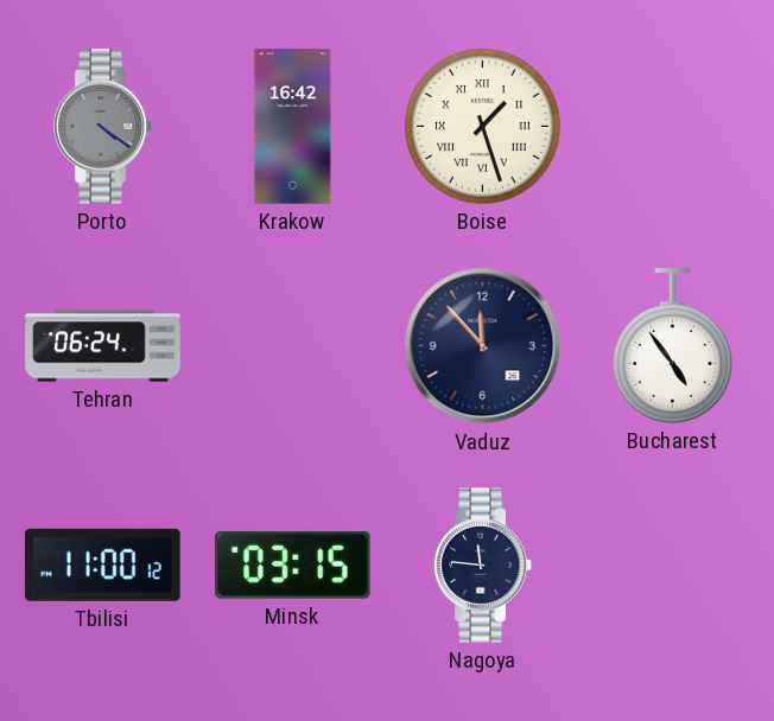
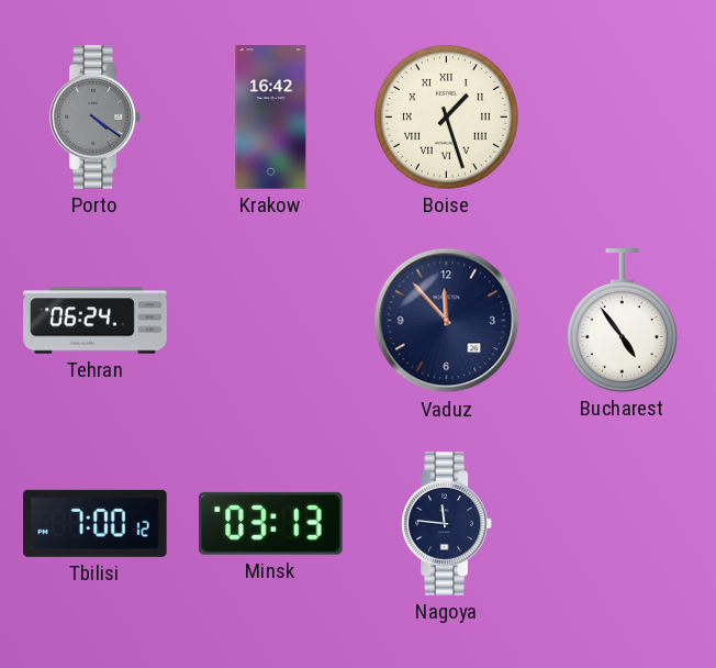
Tbilisi: 11:00 -> 7:00
Minsk: 03:15 -> 03:13
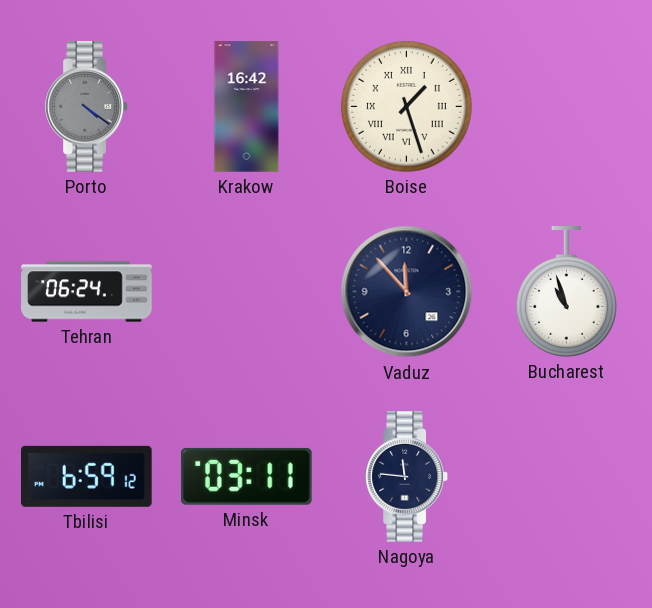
Bucharest: 4:54 -> 10:57
Tbilisi: 7:00 -> 6:59
Minsk: 03:13 -> 03:11
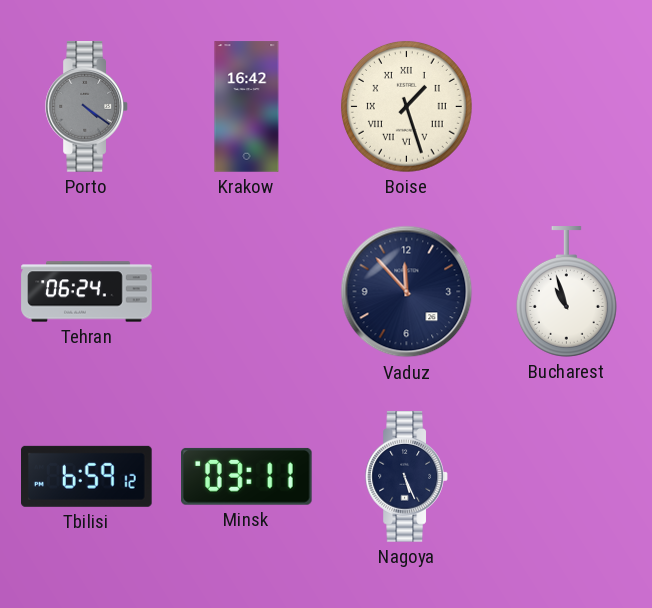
Nagoya: 11:46 -> 5:26
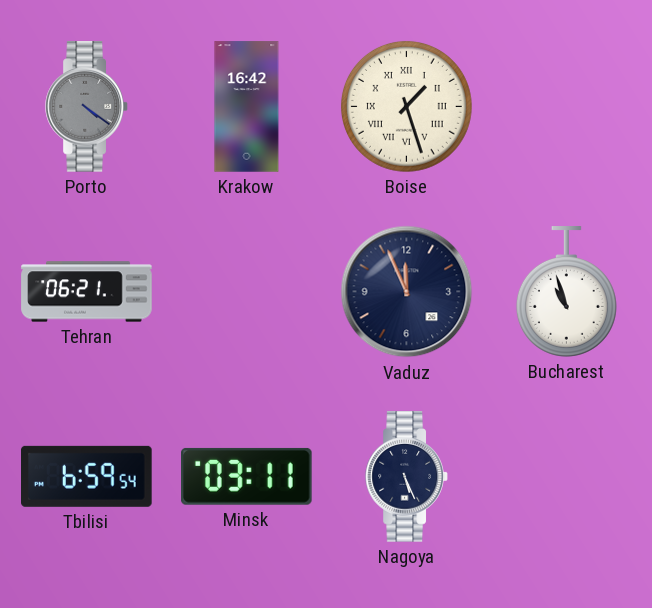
Tehran: 06:24 -> 06:21
Vaduz: 11:53 -> 11:56
Tbilisi: 6:59:12 -> 6:59:54
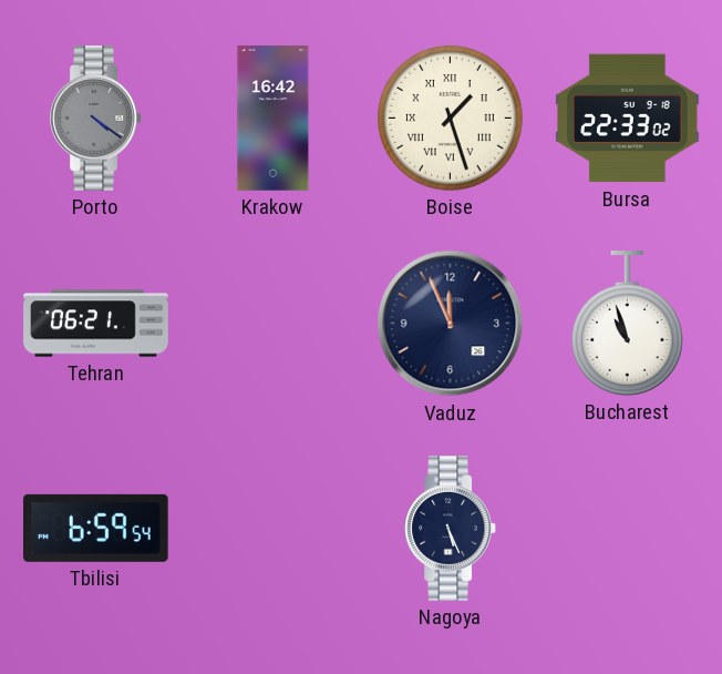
Bursa: none -> 22:33
Minsk: 03:11 -> none
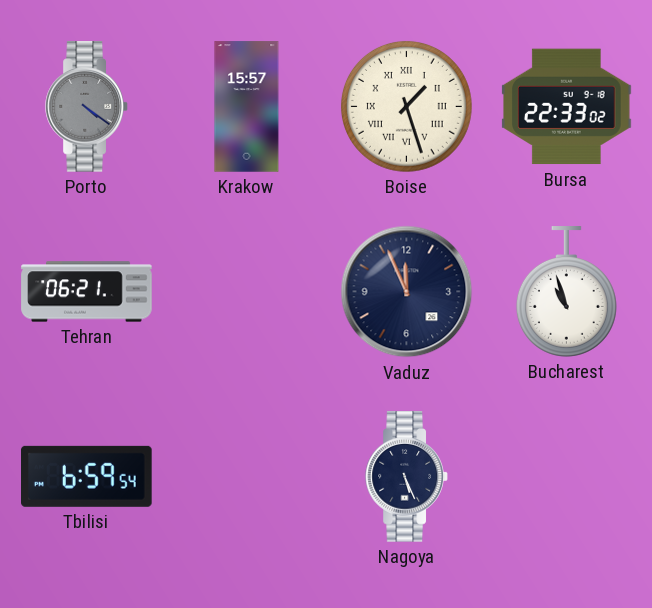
Krakow: 16:42 -> 15:57
